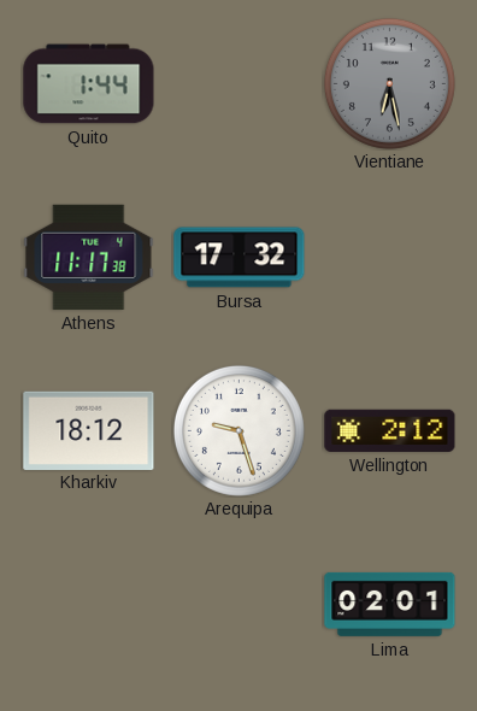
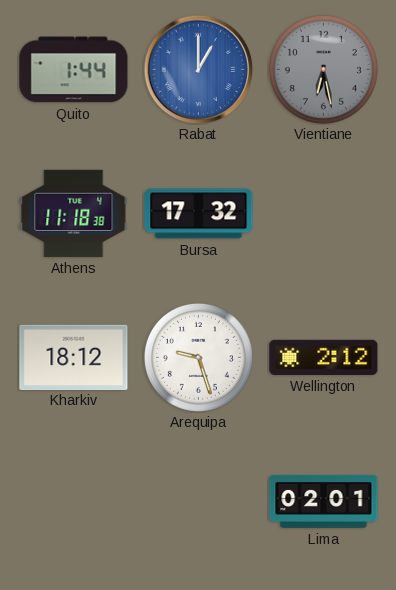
Rabat: none -> 1:00
Athens: 11:17 -> 11:18
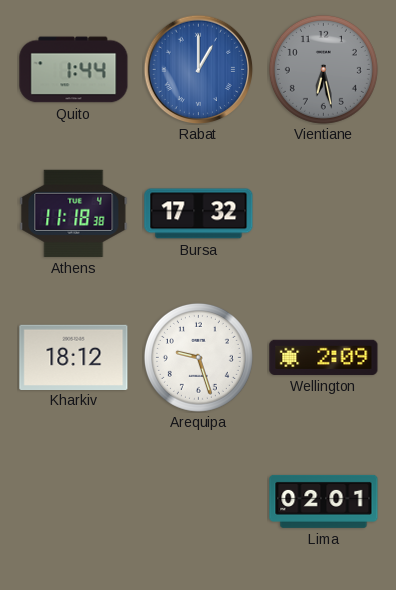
Wellington: 2:12 -> 2:09
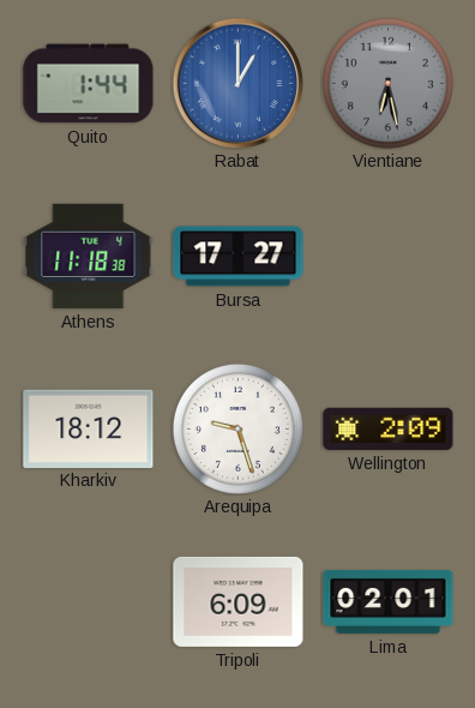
Bursa: 17:32 -> 17:27
Tripoli: none -> 6:09
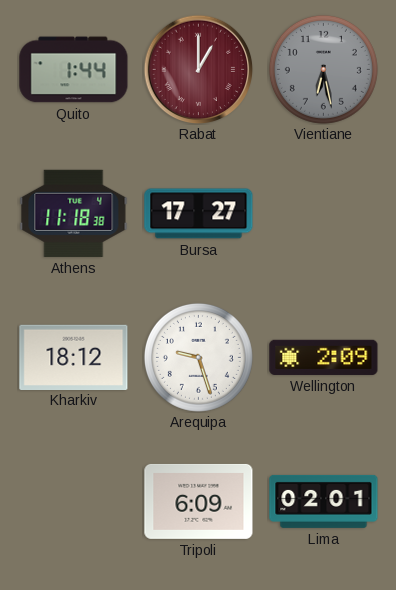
Rabat dial: blue -> burgundy
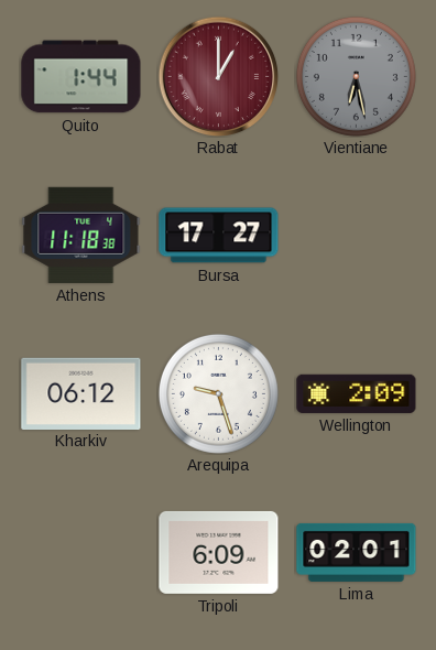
Kharkiv: 18:12 -> 06:12
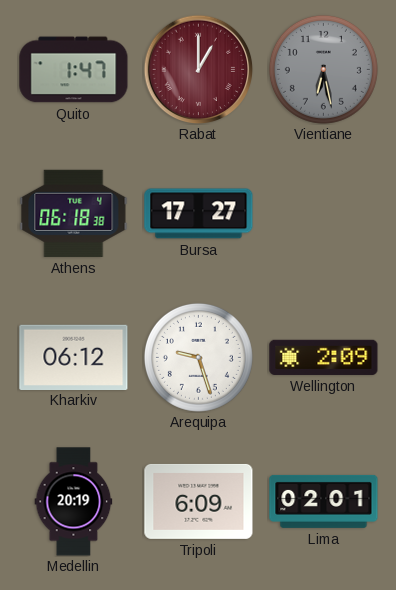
Quito: 1:44 -> 1:47
Athens: 11:18 -> 06:18
Medellin: none -> 20:19
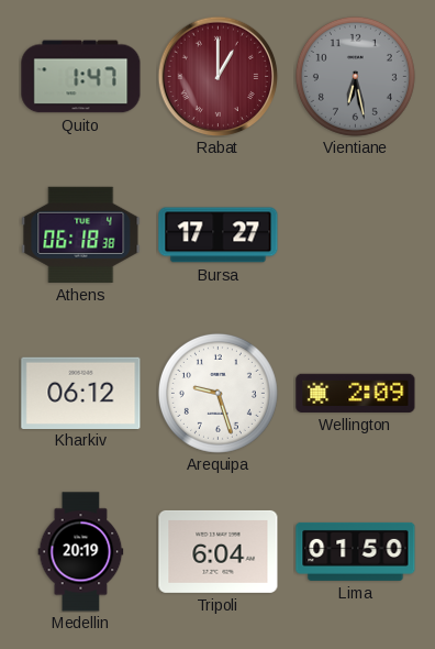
Tripoli: 6:09 -> 6:04
Lima: 02:01 -> 01:50
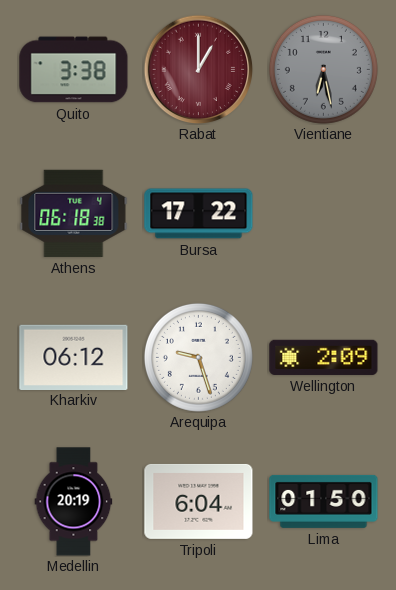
Quito: 1:47 -> 3:38
Bursa: 17:27 -> 17:22
